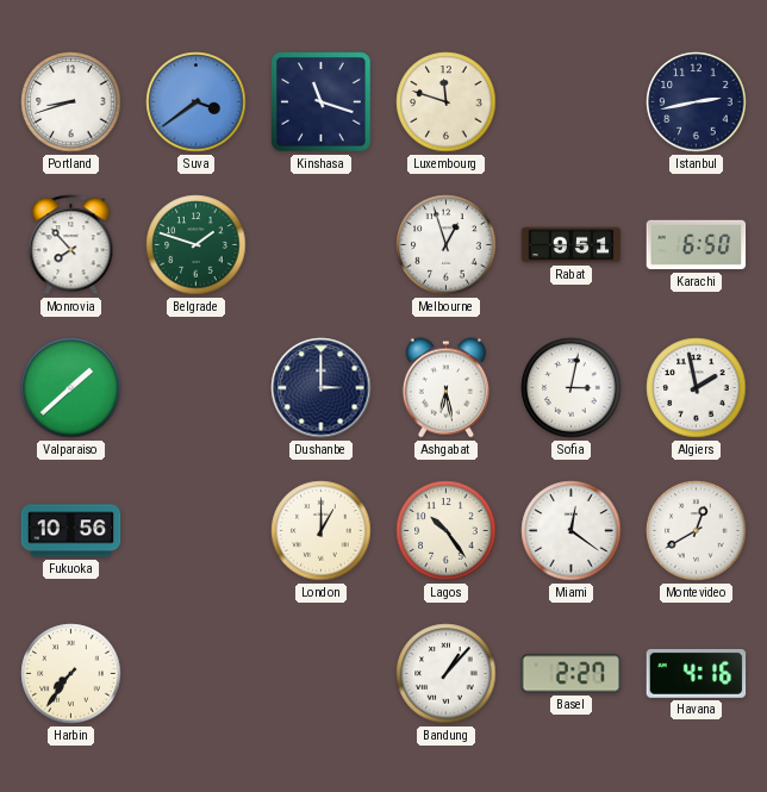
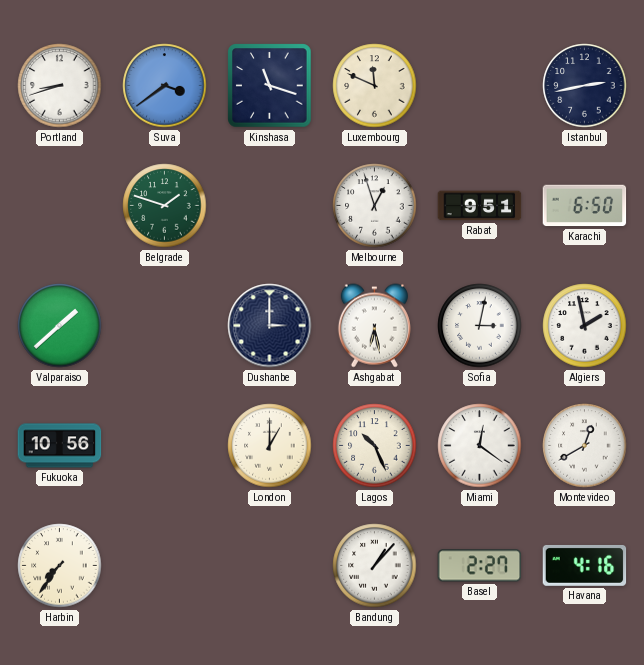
Luxembourg: 11:48 -> 11:49
Monrovia: 7:53 -> none
Lagos: 10:24 -> 10:26
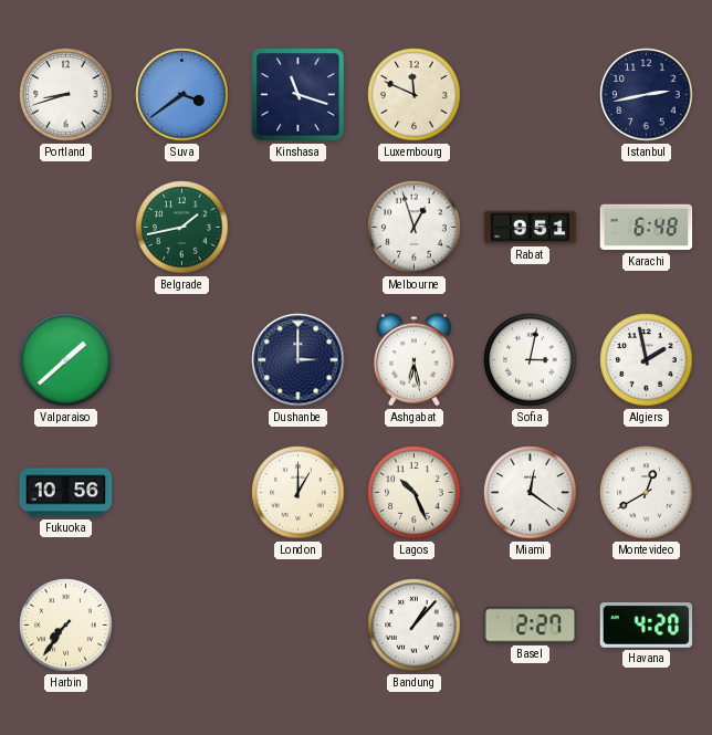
Belgrade: 1:48 -> 1:43
Karachi: 6:50 -> 6:48
Havana: 4:16 -> 4:20
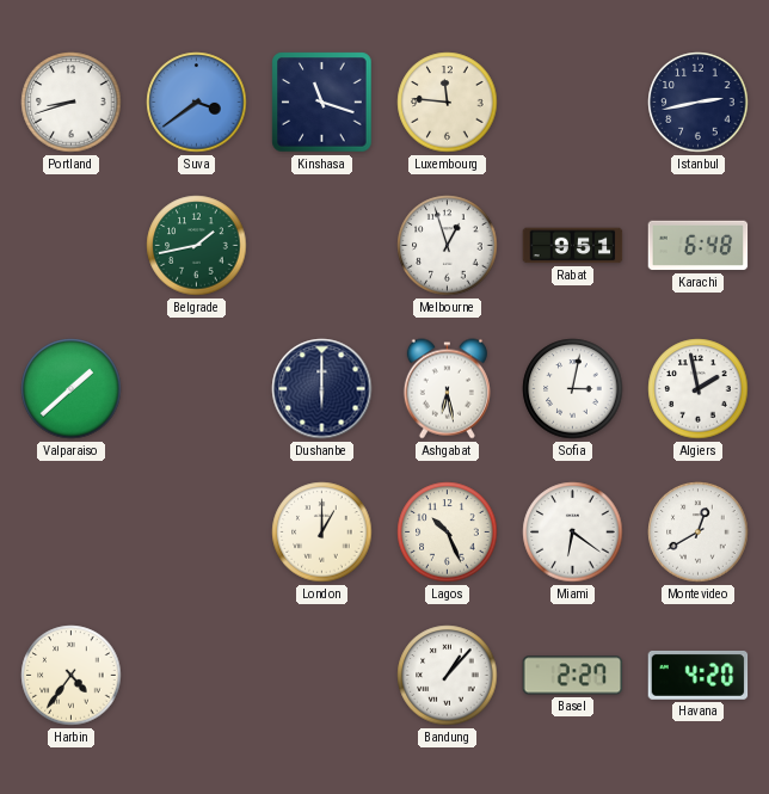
Luxembourg: 11:49 -> 11:46
Dushanbe: 3:00 -> 6:00
Fukuoka: 10:56 -> none
Miami: 12:21 -> 6:21
Harbin: 7:36 -> 4:36
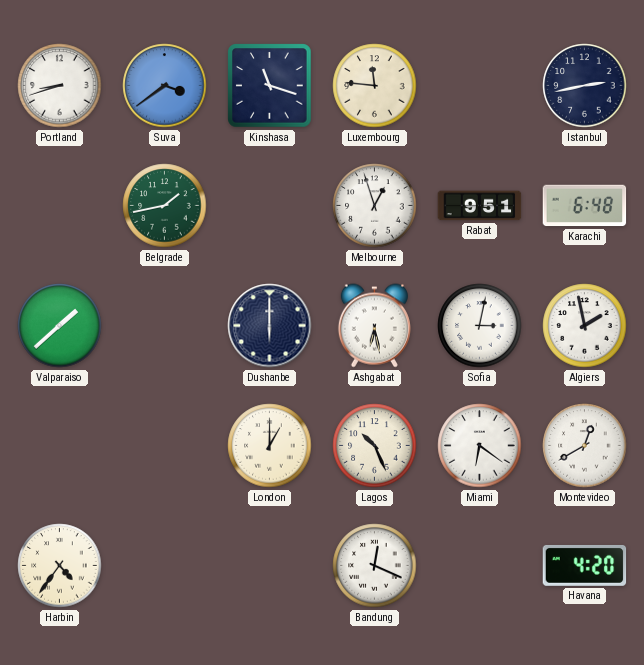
Bandung: 1:07 -> 12:19
Basel: 2:27 -> none
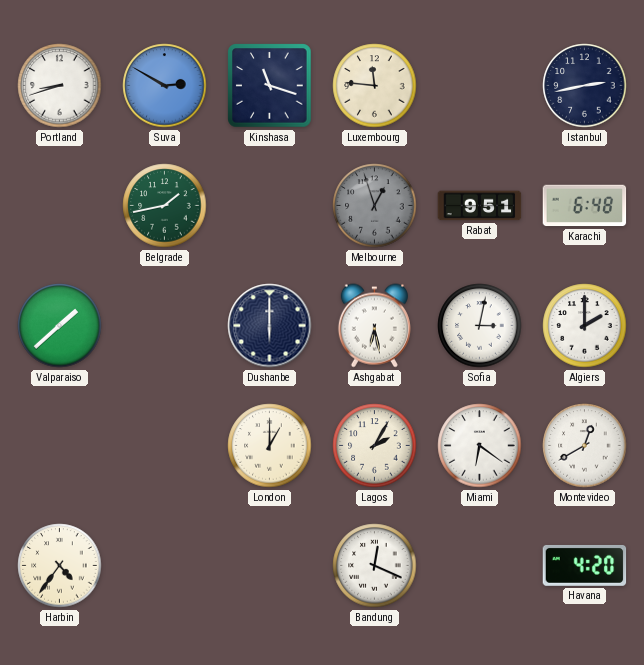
Suva: 3:39 -> 2:50
Melbourne dial: white -> grey
Algiers: 1:58 -> 2:00
Lagos: 10:26 -> 2:05
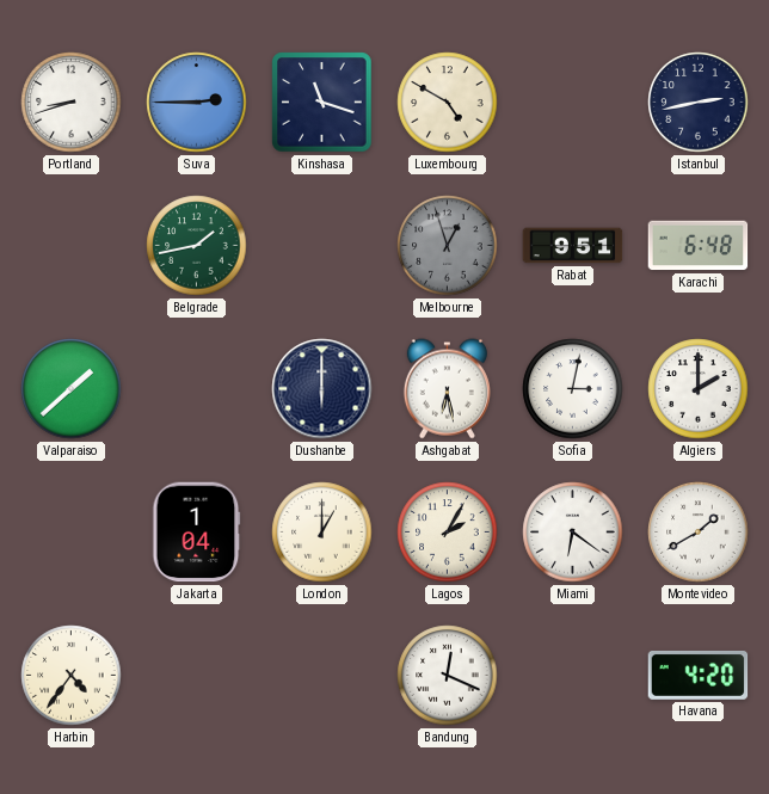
Suva: 2:50 -> 2:45
Luxembourg: 11:46 -> 4:50
Jakarta: none -> 1:04
Montevideo: 12:40 -> 1:40
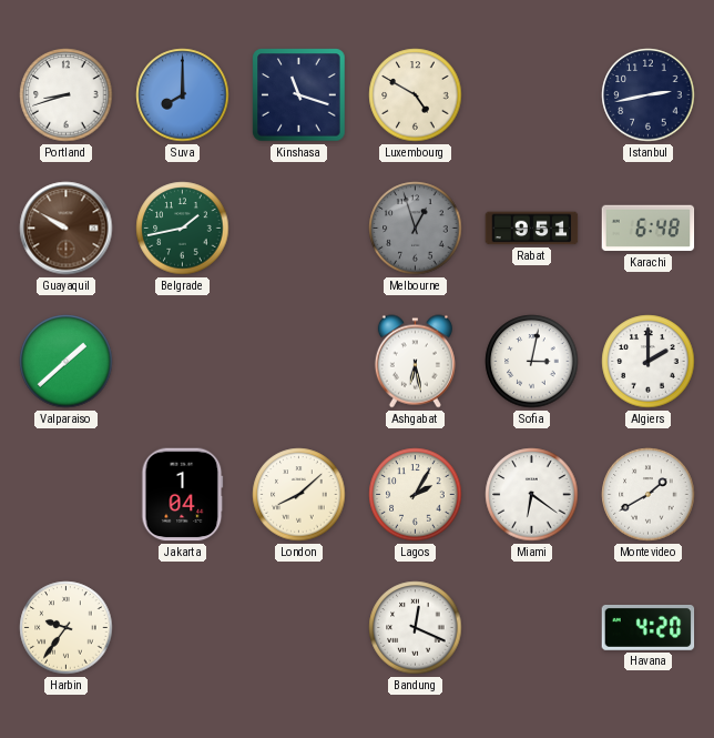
Suva: 2:45 -> 8:00
Guayaquil: none -> 9:50
Dushanbe: 6:00 -> none
London: 1:00 -> 8:08
Harbin: 4:36 -> 9:36
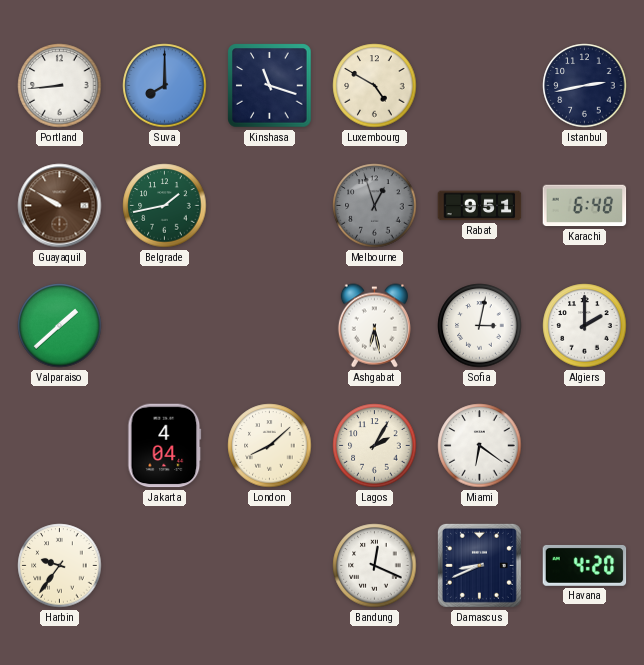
Portland: 8:42 -> 8:44
Jakarta: 1:04 -> 4:04
Montevideo: 1:40 -> none
Damascus: none -> 8:41
